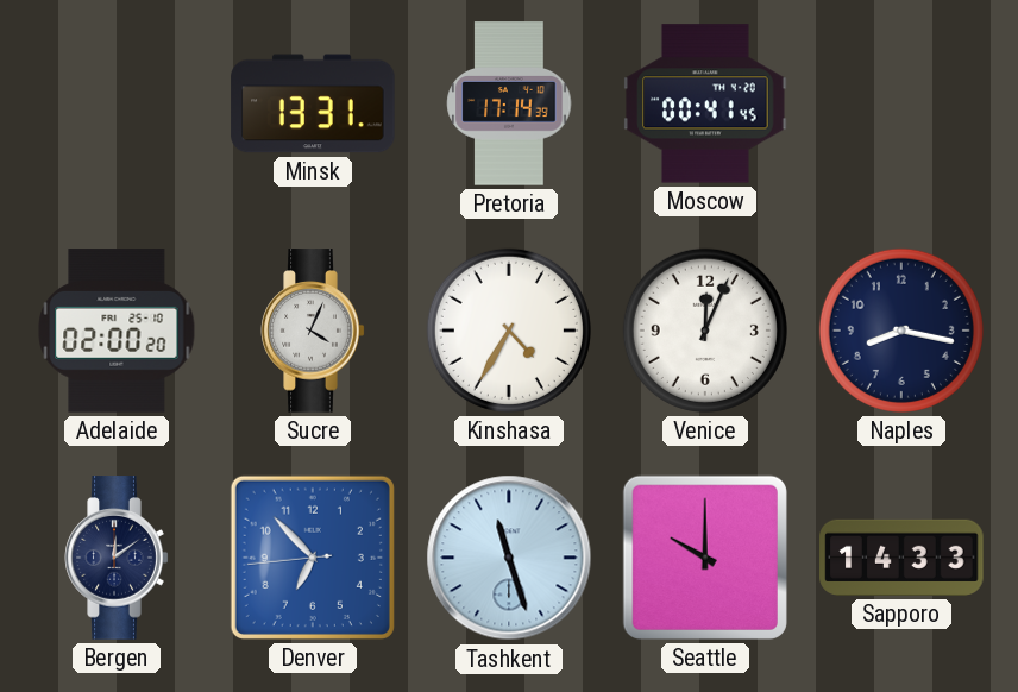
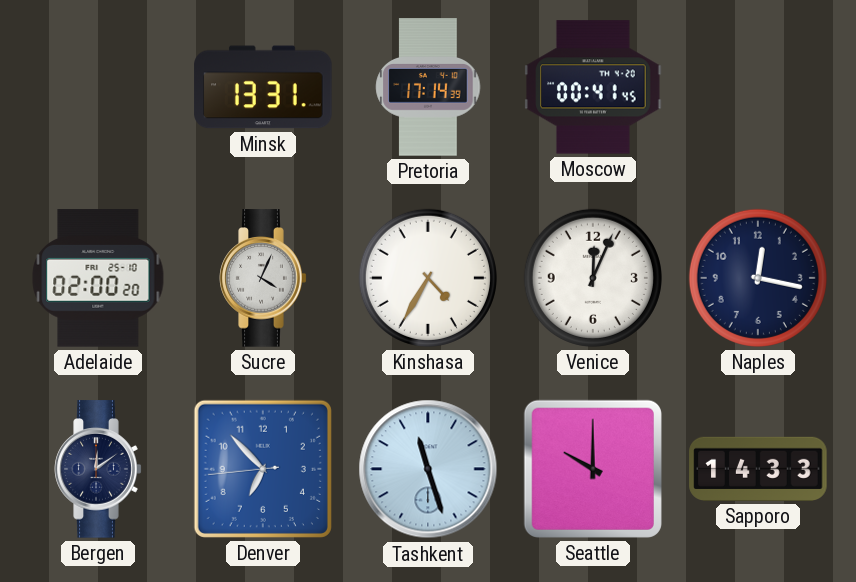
Naples: 8:17 -> 12:17
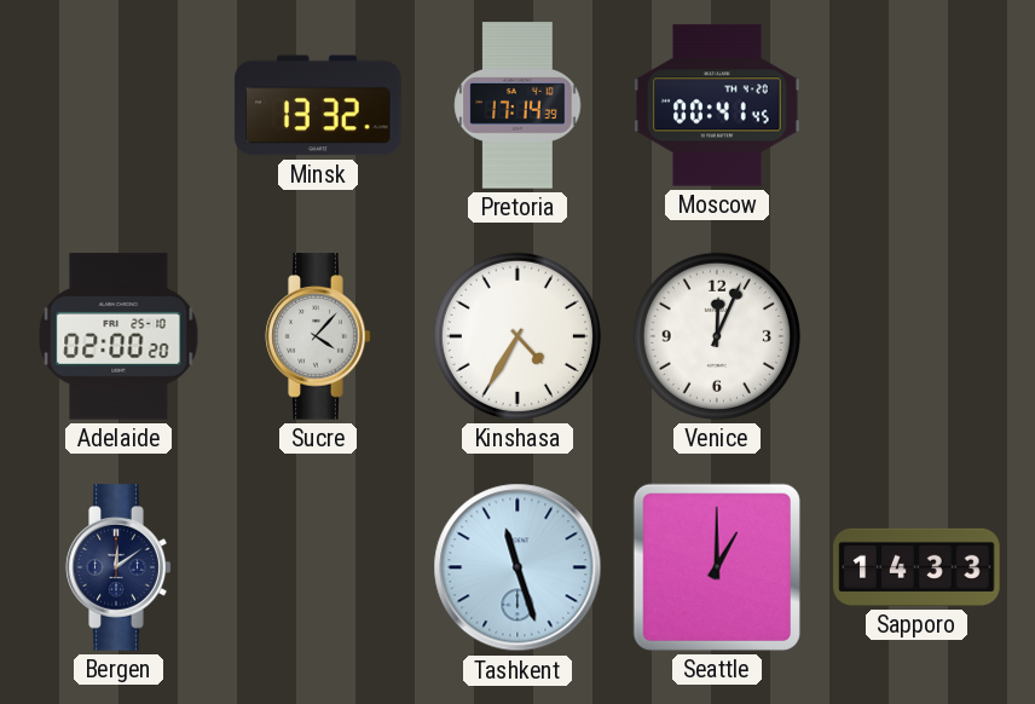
Minsk: 13:31 -> 13:32
Sucre: 4:04 -> 4:07
Naples: 12:17 -> none
Denver: 6:52 -> none
Seattle: 10:00 -> 1:00
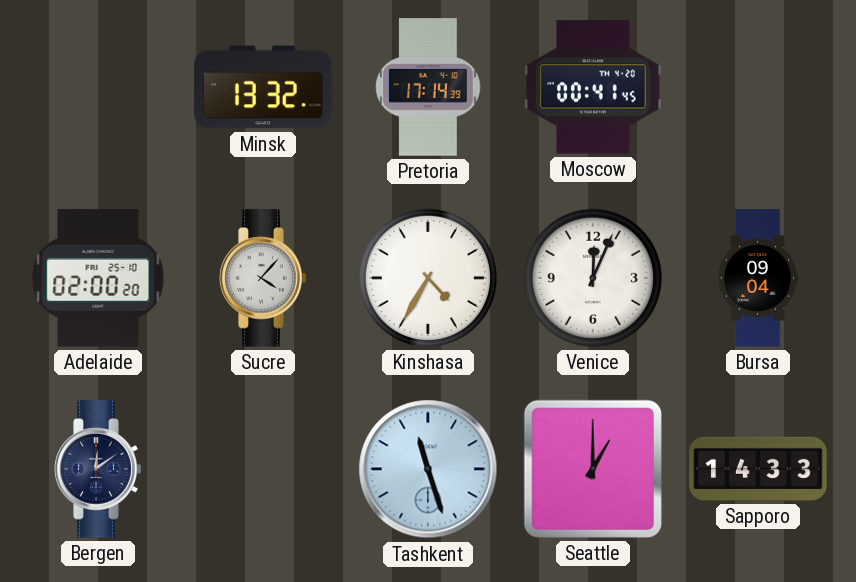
Bursa: none -> 09:04
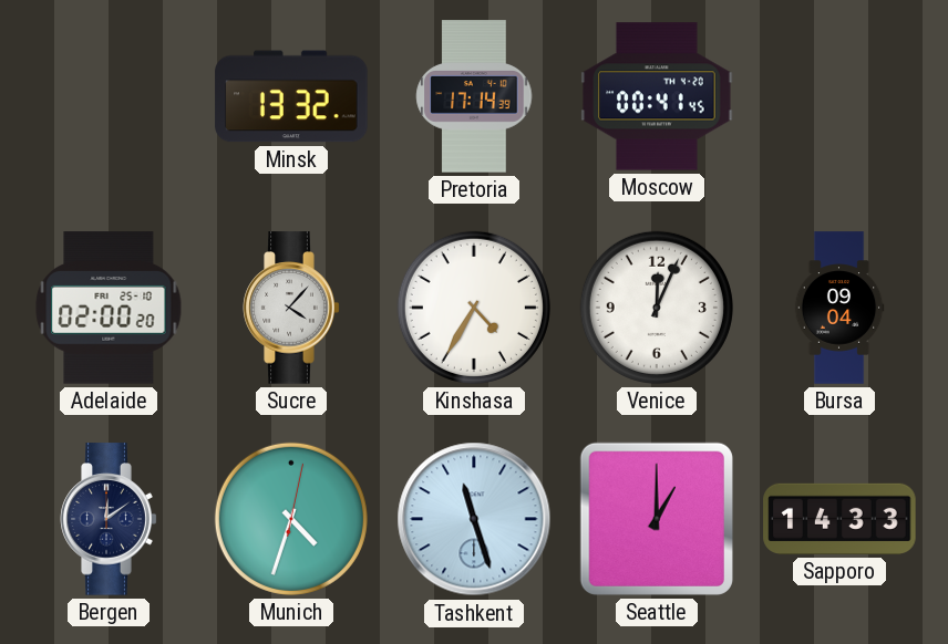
Munich: none -> 4:33
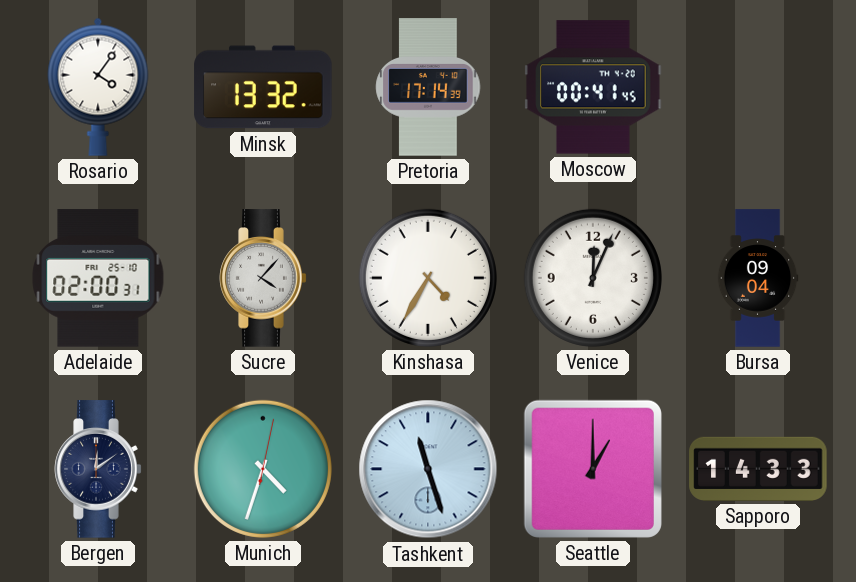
Rosario: none -> 4:06
Adelaide: 02:00:20 -> 02:00:31
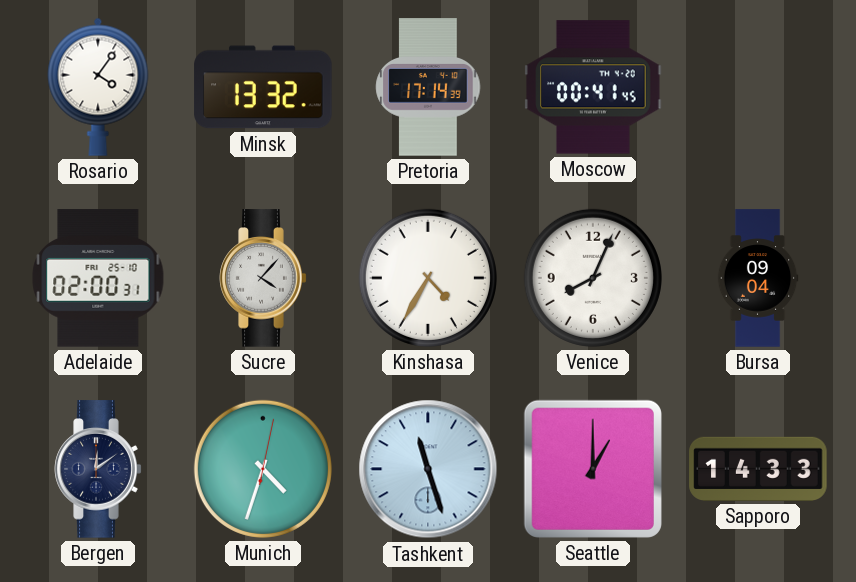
Venice: 12:04 -> 8:04
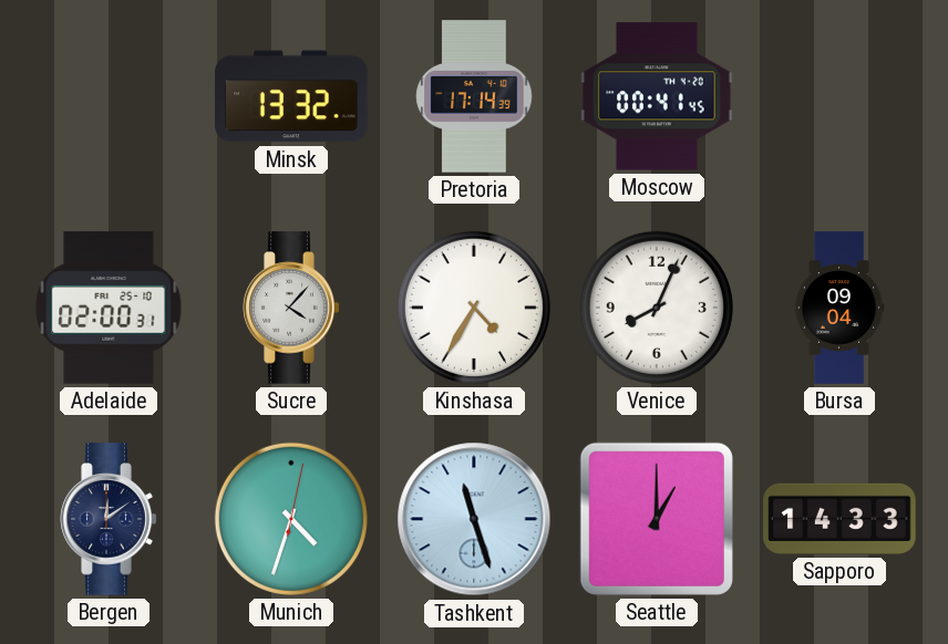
Rosario: 4:06 -> none
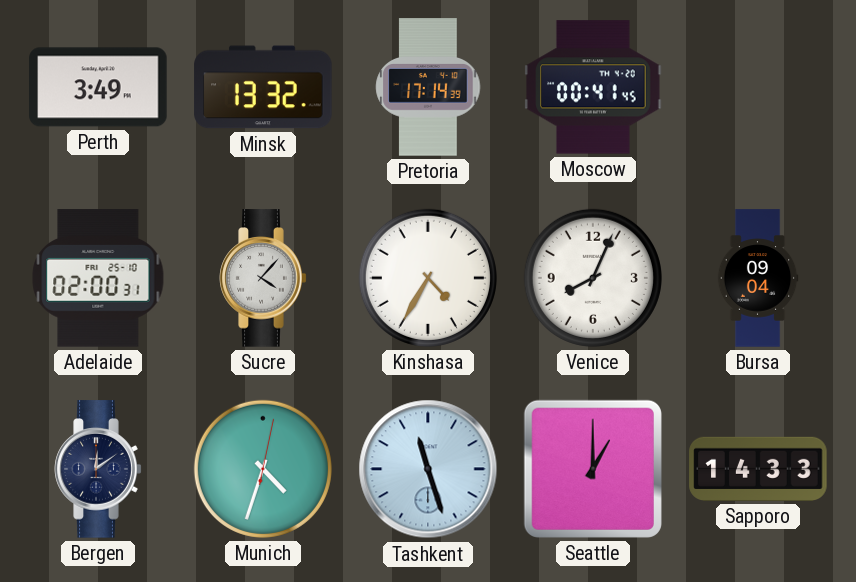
Perth: none -> 3:49
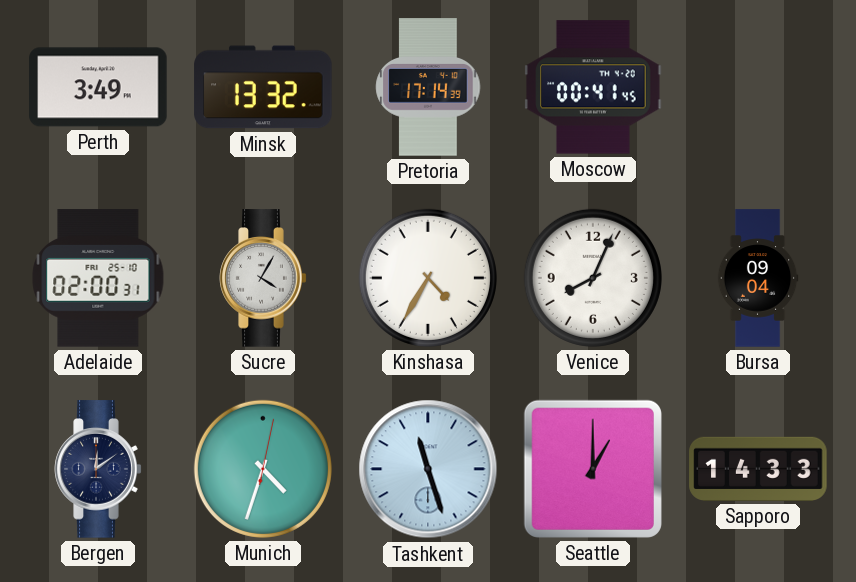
Sucre: 4:07 -> 4:05
